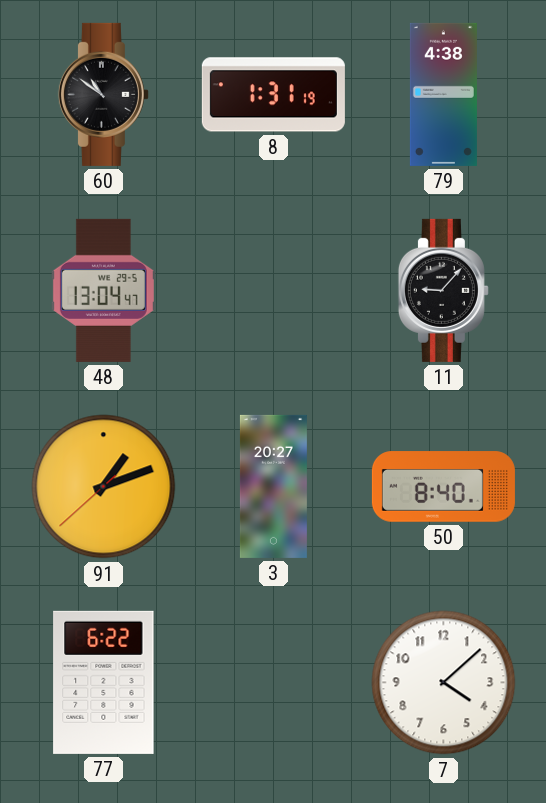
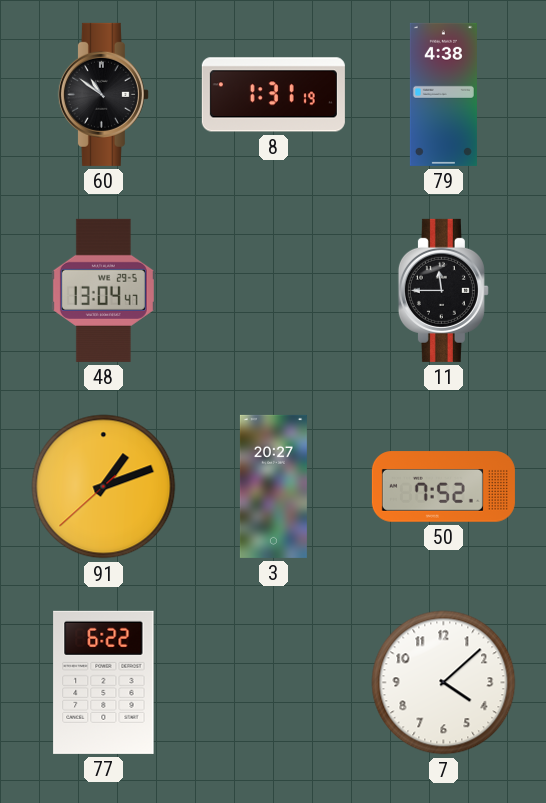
11: 9:07 -> 11:45
50: 8:40 -> 7:52
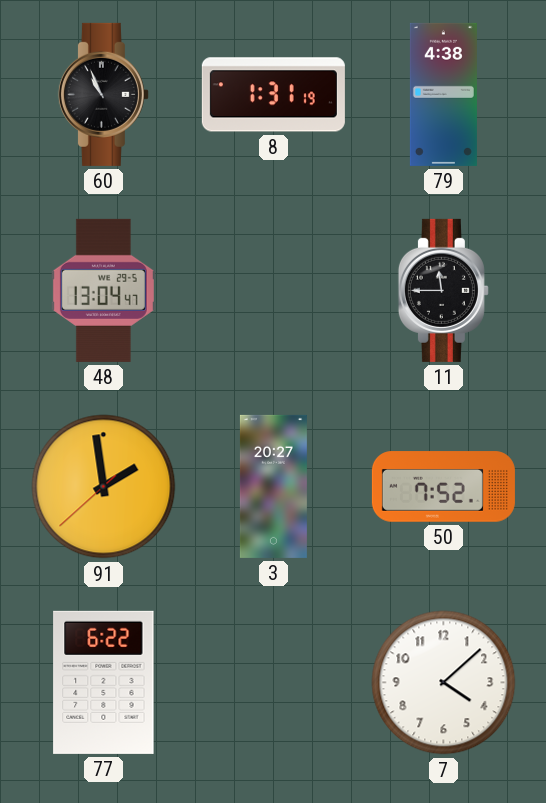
60: 10:51 -> 10:56
91: 1:11 -> 1:58
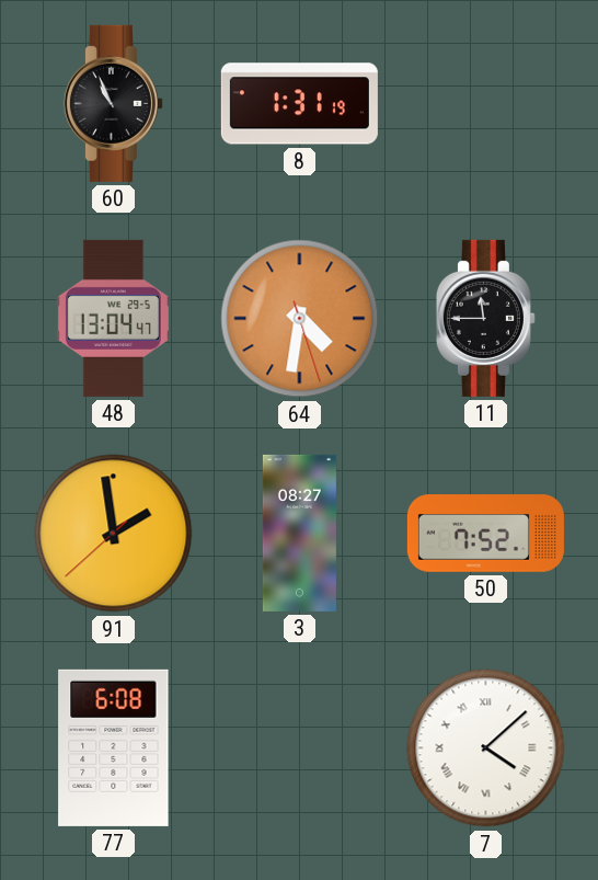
79: 4:38 -> none
64: none -> 4:31
3: 20:27 -> 08:27
77: 6:22 -> 6:08
7 numerals: Arabic -> Roman
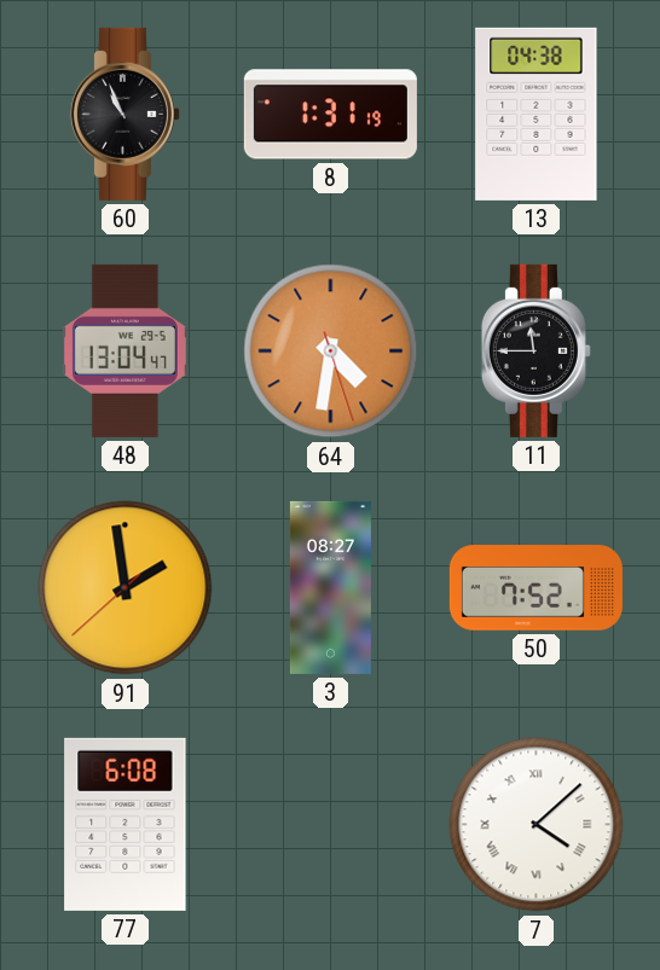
13: none -> 04:38
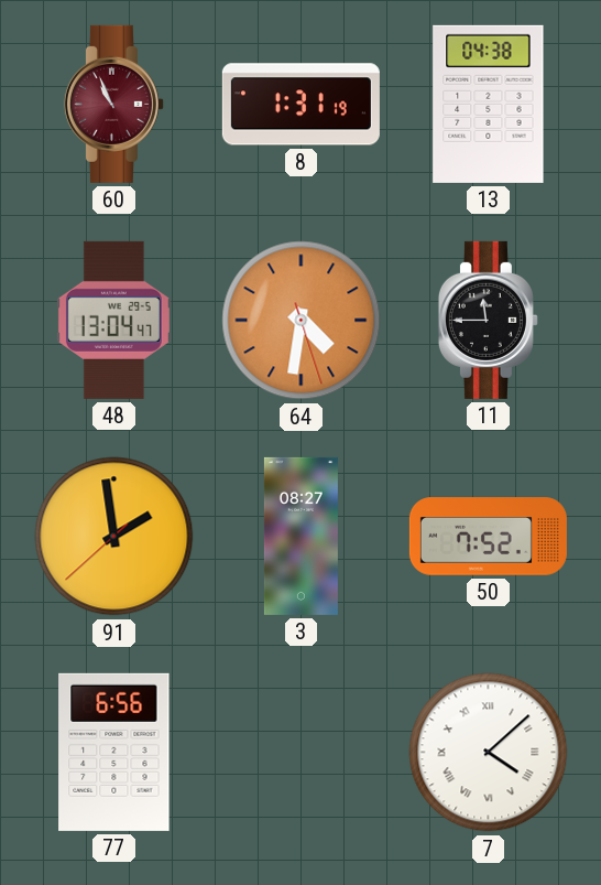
60 dial: black -> burgundy
77: 6:08 -> 6:56
